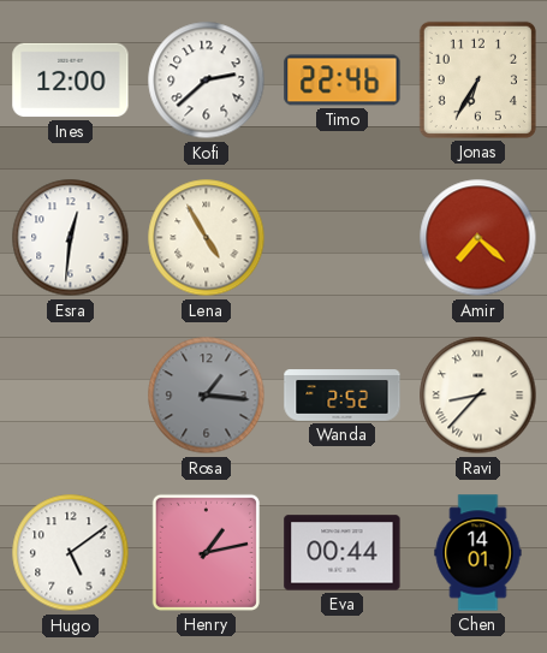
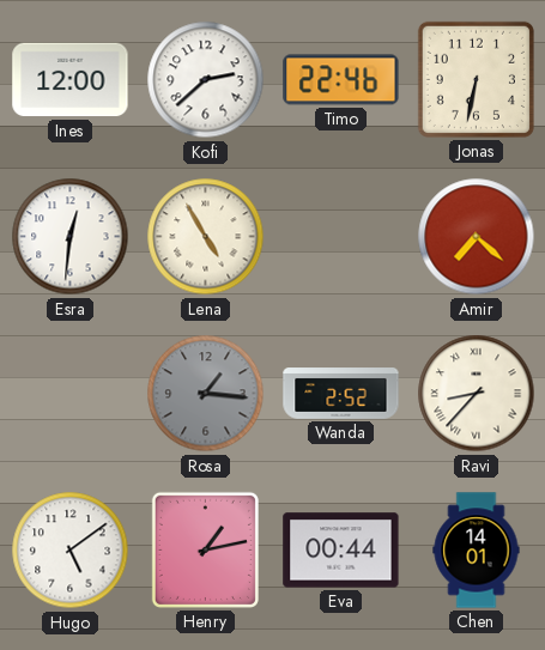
Jonas: 6:35 -> 6:32
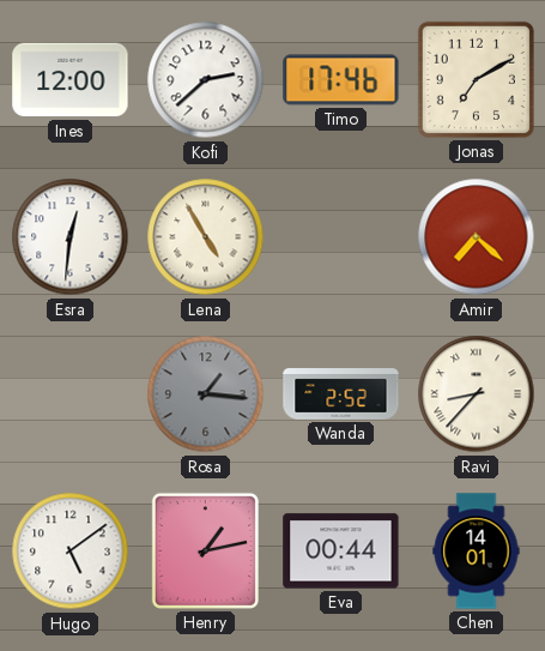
Timo: 22:46 -> 17:46
Jonas: 6:32 -> 7:10
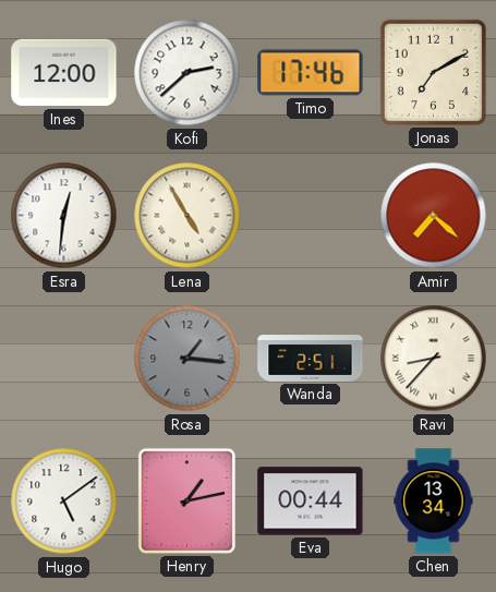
Wanda: 2:52 -> 2:51
Chen: 14:01 -> 13:34
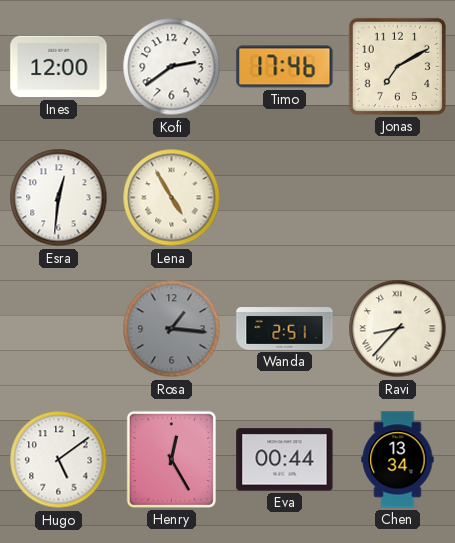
Kofi: 2:38 -> 2:39
Amir: 7:22 -> none
Henry: 1:13 -> 12:25
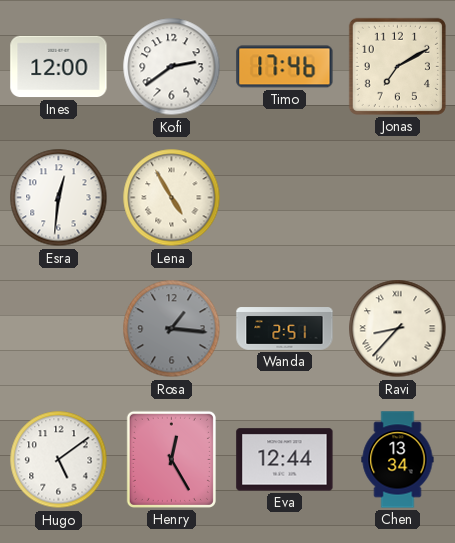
Eva: 00:44 -> 12:44
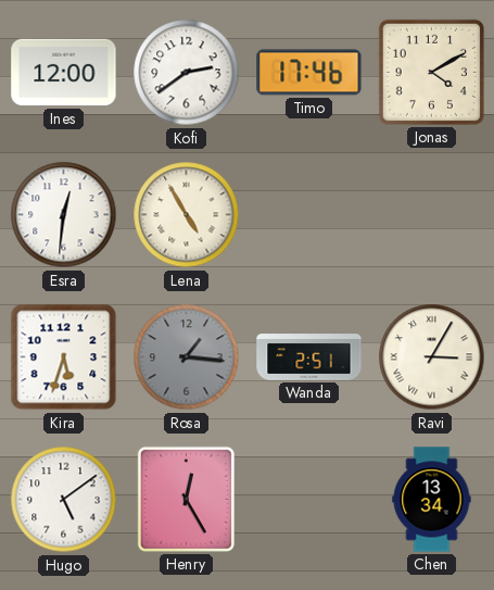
Jonas: 7:10 -> 4:10
Kira: none -> 5:33
Ravi: 8:37 -> 3:05
Eva: 12:44 -> none
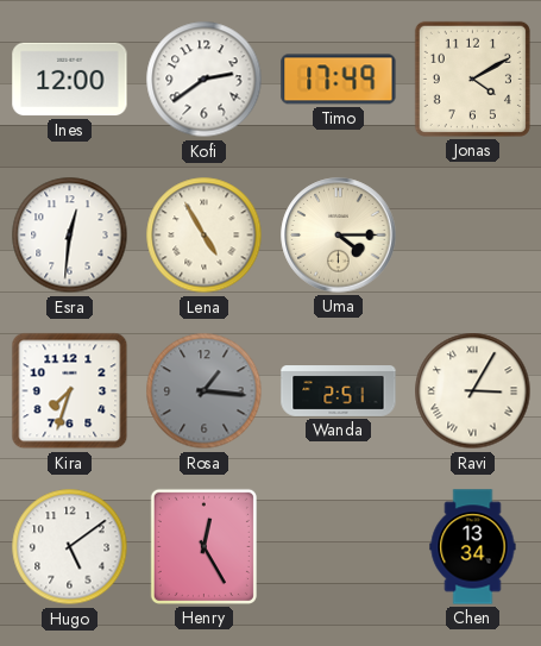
Timo: 17:46 -> 17:49
Uma: none -> 4:15
Kira: 5:33 -> 7:33
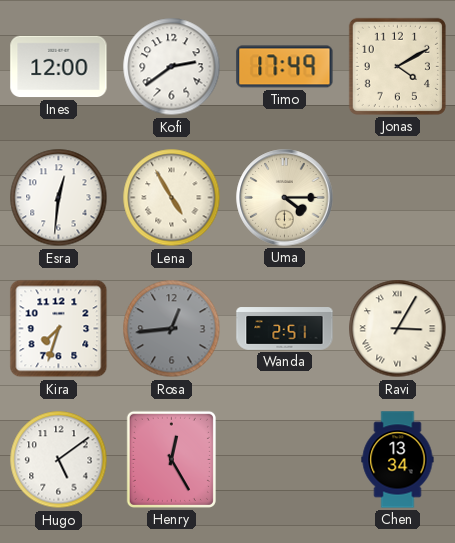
Rosa: 1:16 -> 12:44
